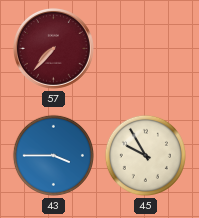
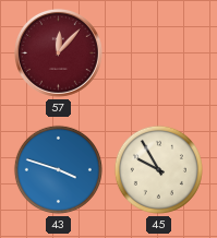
57: 7:37 -> 12:07
43: 3:45 -> 3:48
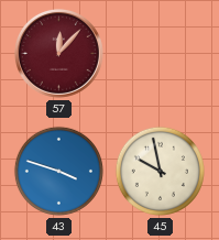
45: 9:55 -> 9:58
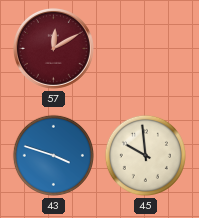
57: 12:07 -> 12:10
45: 9:58 -> 9:59
